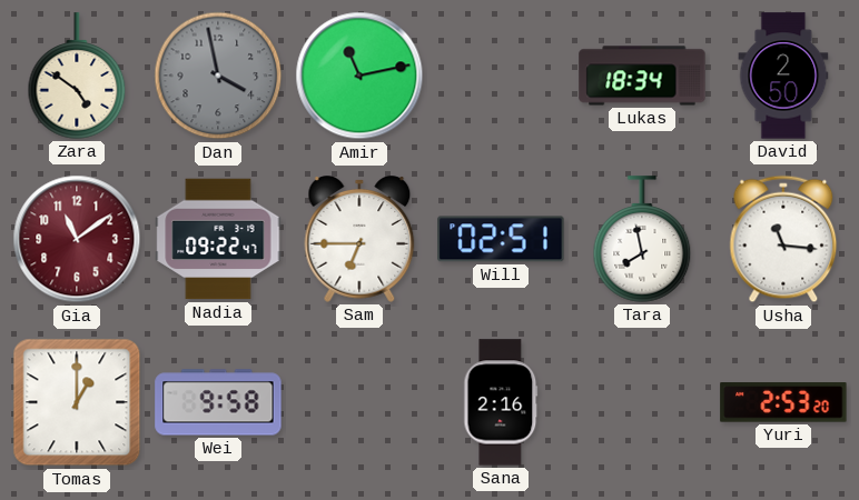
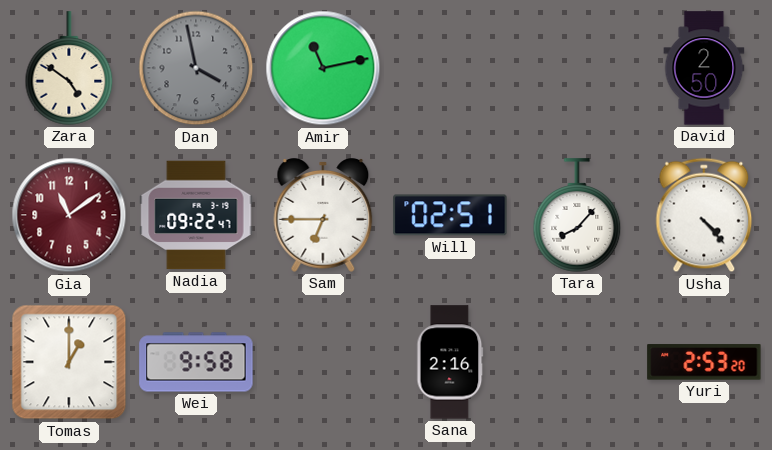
Lukas: 18:34 -> none
Tara: 7:58 -> 8:07
Usha: 11:16 -> 4:23
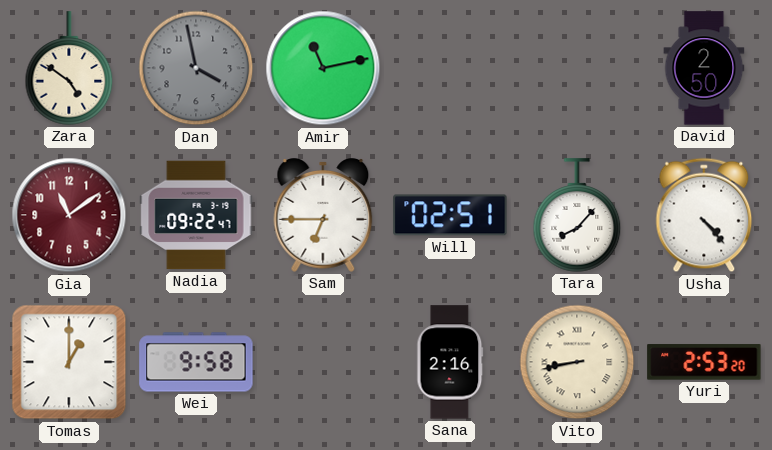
Vito: none -> 8:43
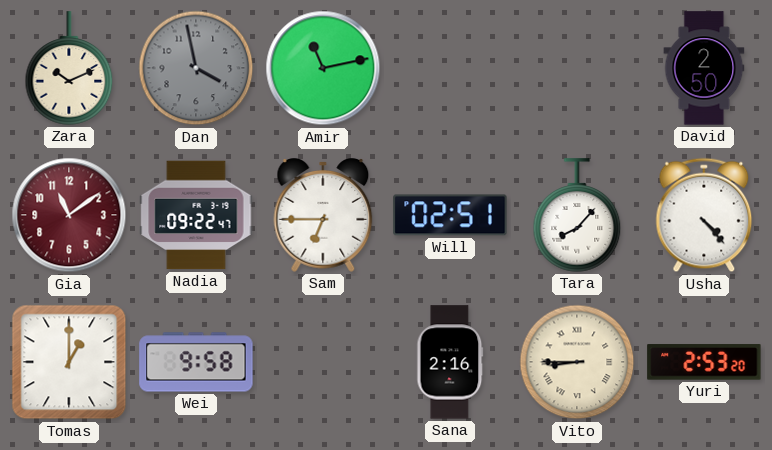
Zara: 4:51 -> 10:11
Vito: 8:43 -> 8:45
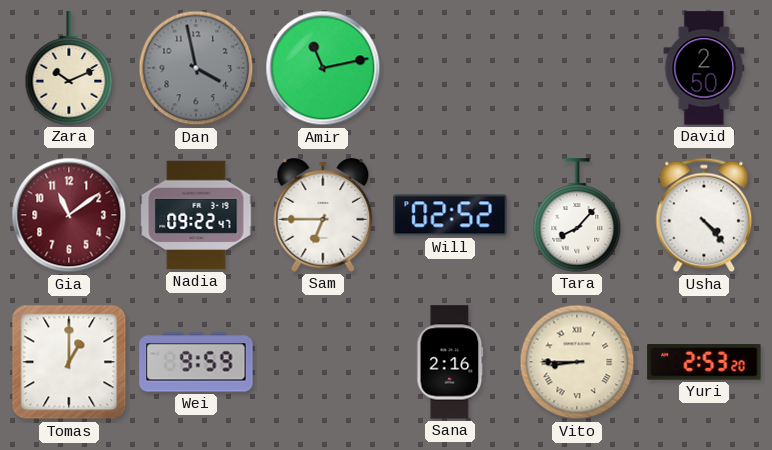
Will: 02:51 -> 02:52
Wei: 9:58 -> 9:59
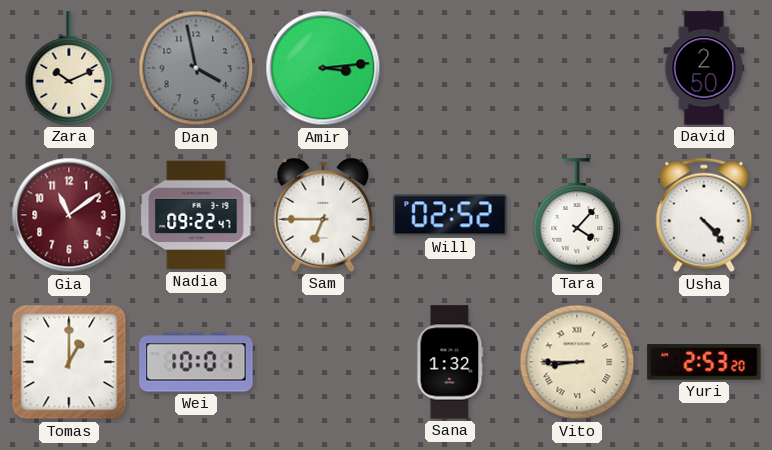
Amir: 11:13 -> 3:14
Tara: 8:07 -> 4:07
Wei: 9:59 -> 10:01
Sana: 2:16 -> 1:32
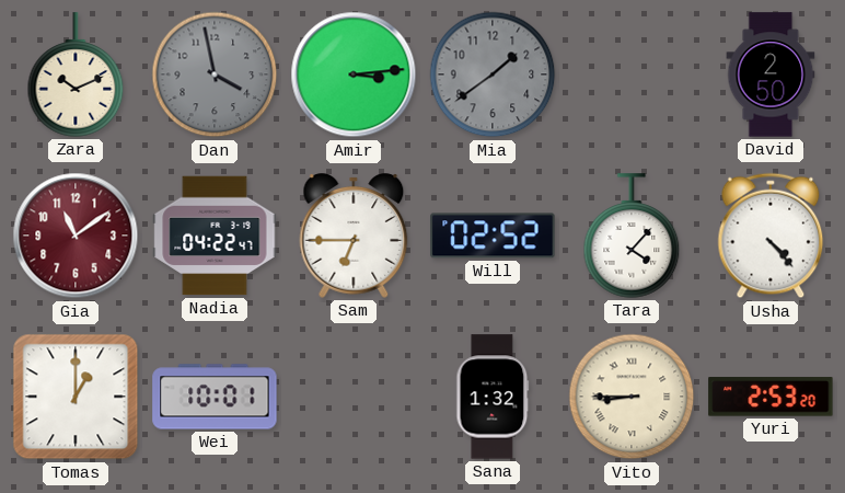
Mia: none -> 1:39
Nadia: 09:22 -> 04:22
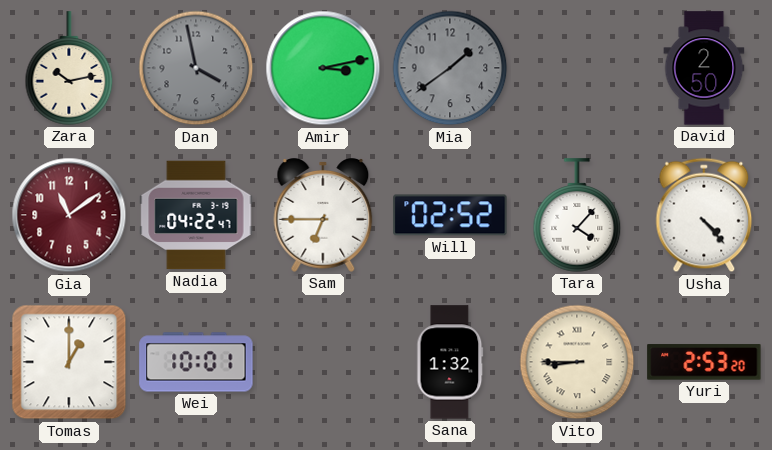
Zara: 10:11 -> 10:13
Amir: 3:14 -> 3:13
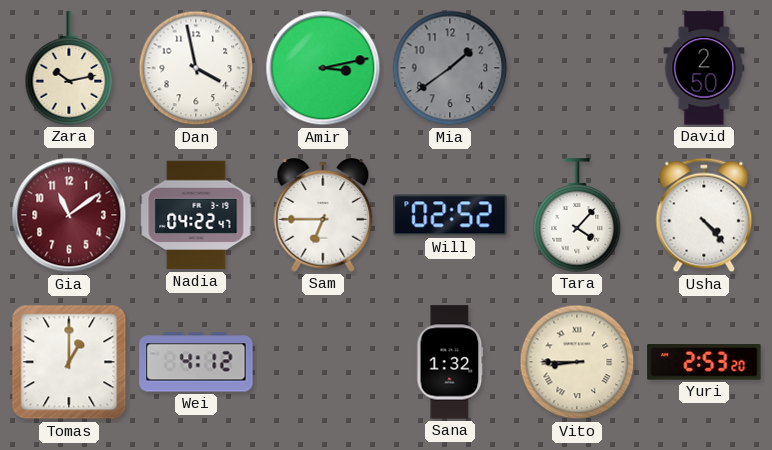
Dan dial: grey -> white
Wei: 10:01 -> 4:12
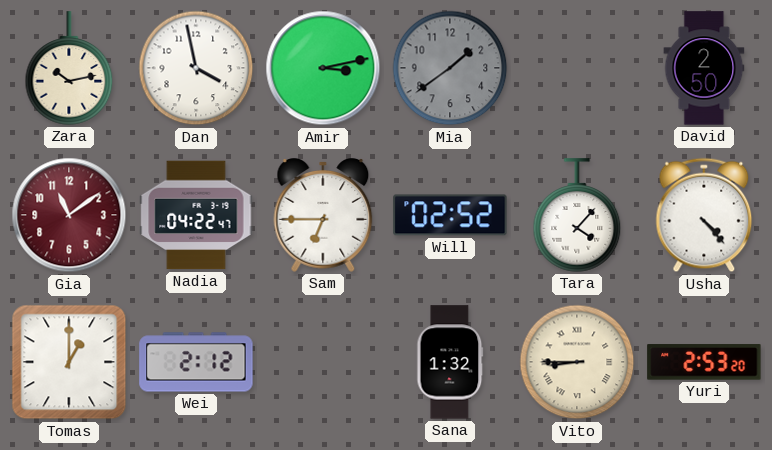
Wei: 4:12 -> 2:12
